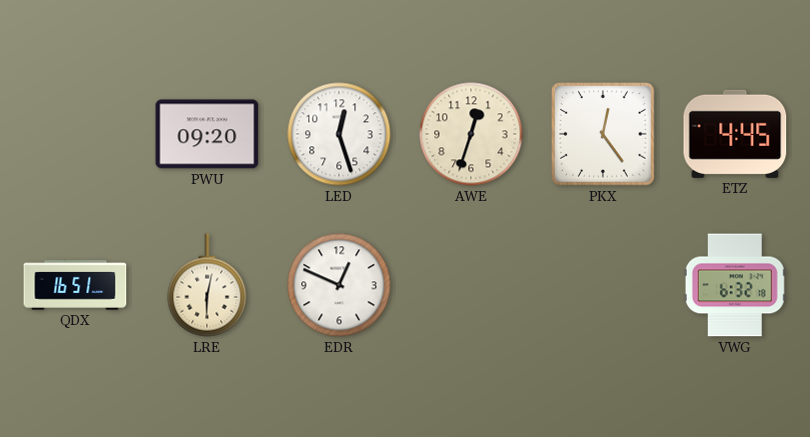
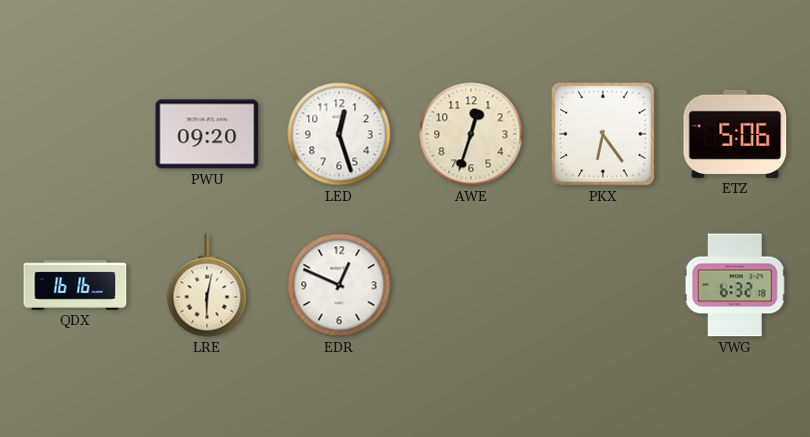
PKX: 12:24 -> 6:24
ETZ: 4:45 -> 5:06
QDX: 16:51 -> 16:16
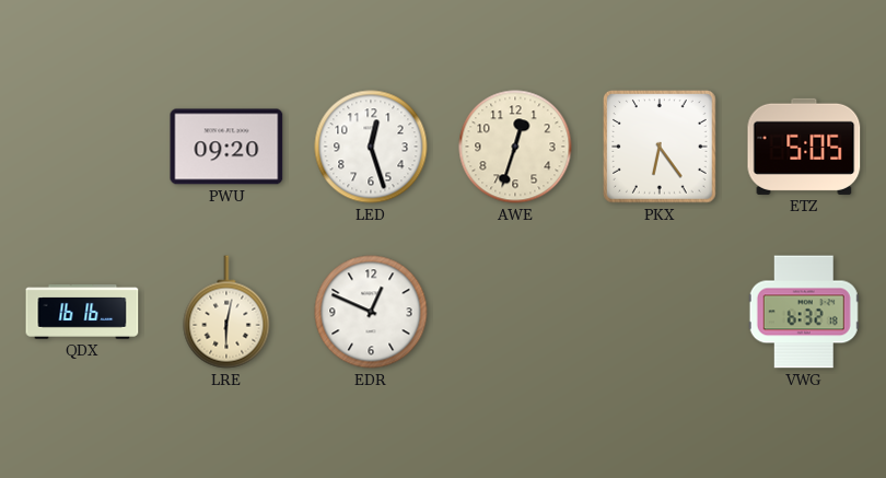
ETZ: 5:06 -> 5:05
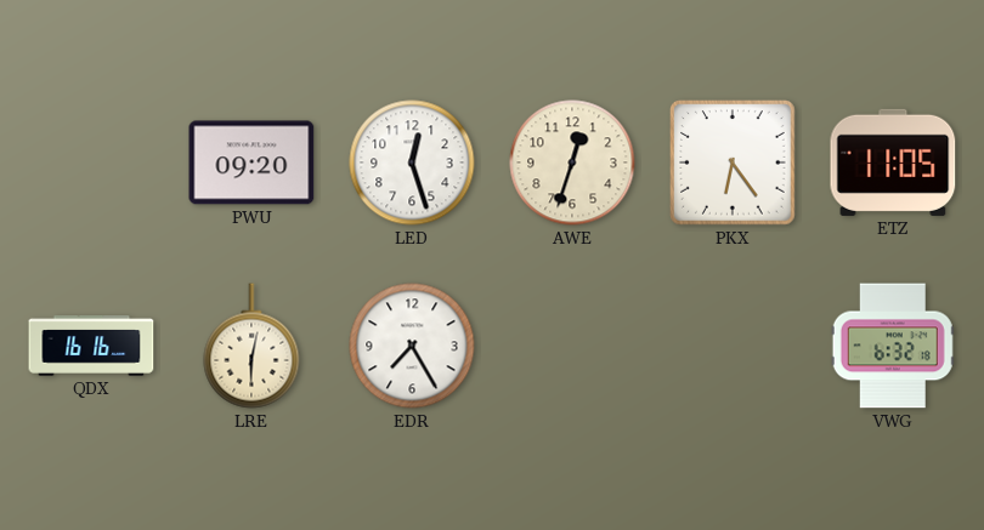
ETZ: 5:05 -> 11:05
EDR: 12:49 -> 7:25
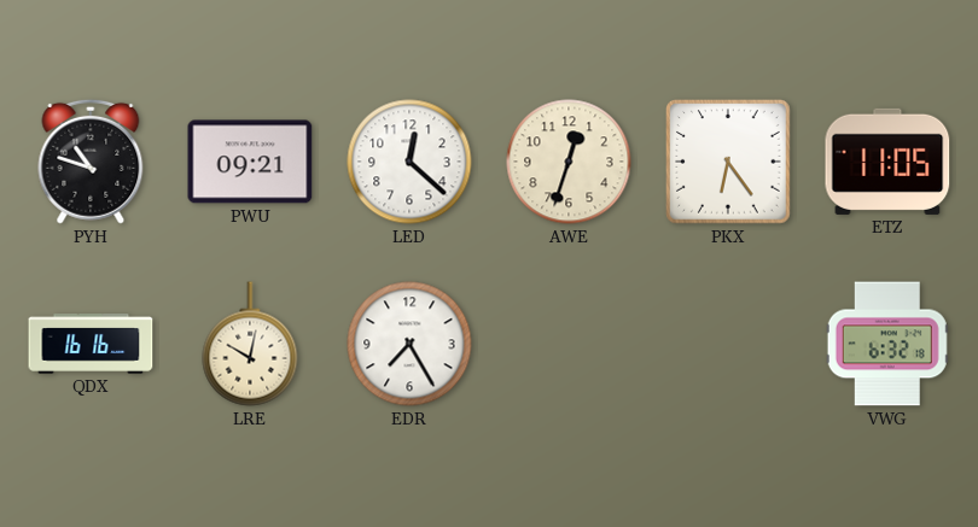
PYH: none -> 10:48
PWU: 09:20 -> 09:21
LED: 12:27 -> 12:22
LRE: 6:02 -> 10:02
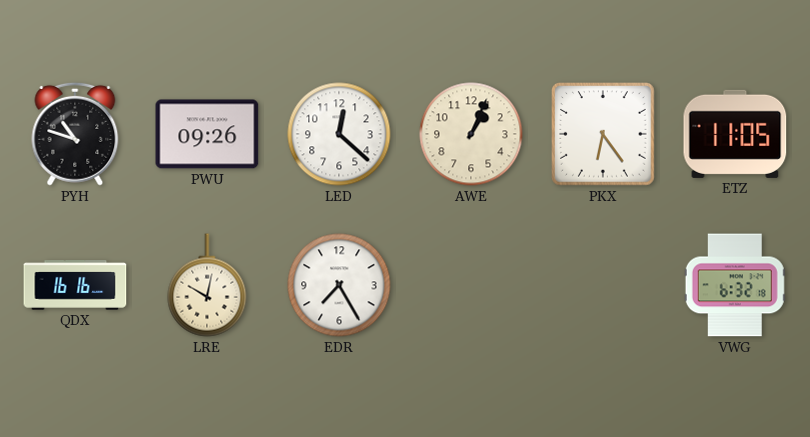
PWU: 09:21 -> 09:26
AWE: 12:33 -> 1:04
